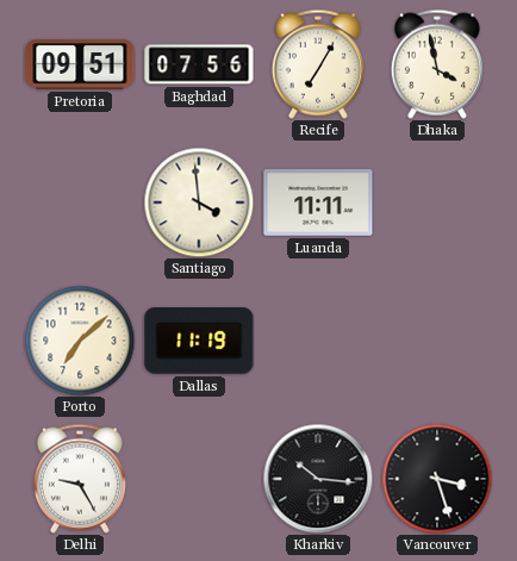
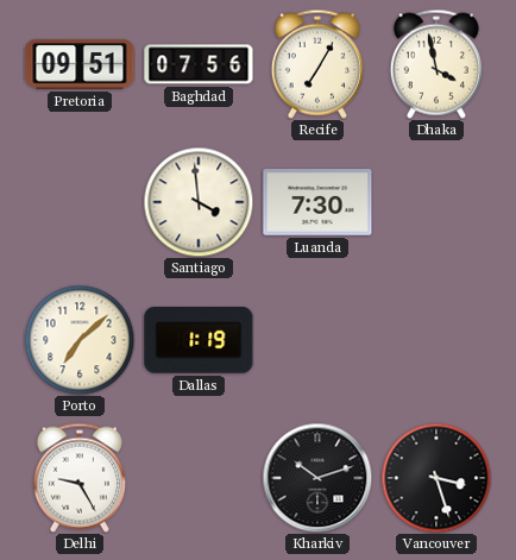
Luanda: 11:11 -> 7:30
Dallas: 11:19 -> 1:19
Kharkiv: 10:16 -> 10:12
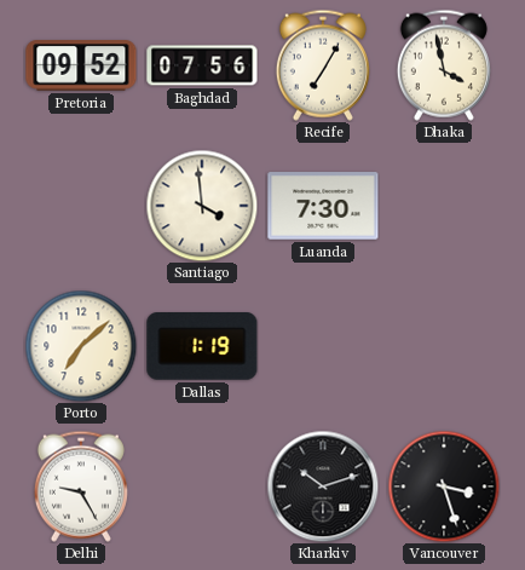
Pretoria: 09:51 -> 09:52
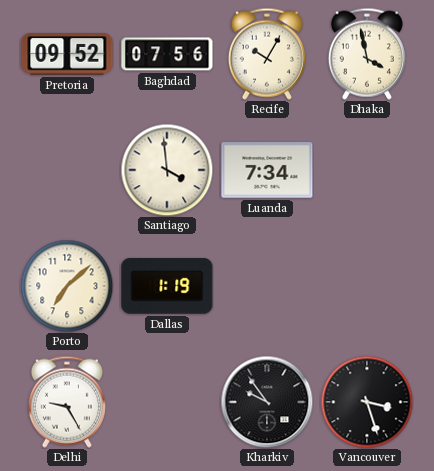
Recife: 7:05 -> 10:05
Luanda: 7:30 -> 7:34
Kharkiv: 10:12 -> 9:54
